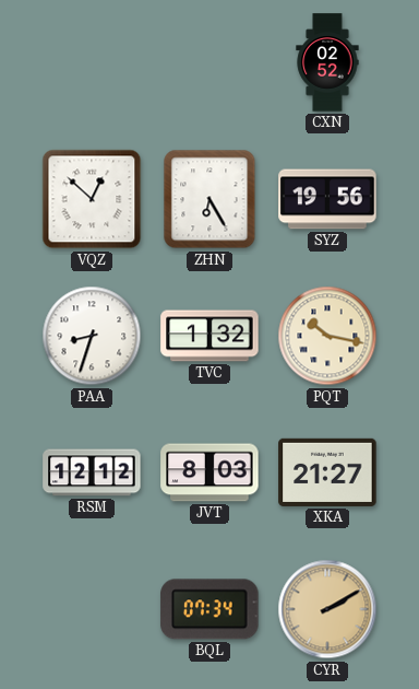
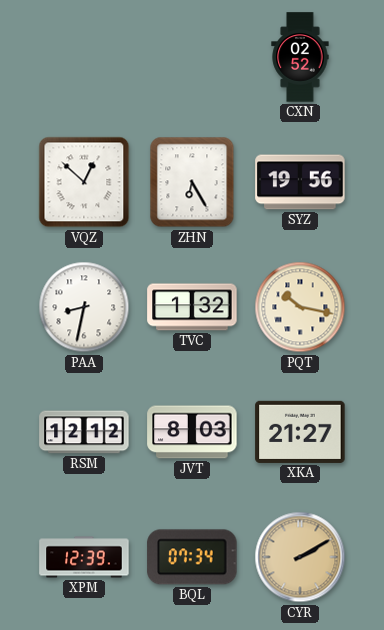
PAA: 8:33 -> 8:32
XPM: none -> 12:39
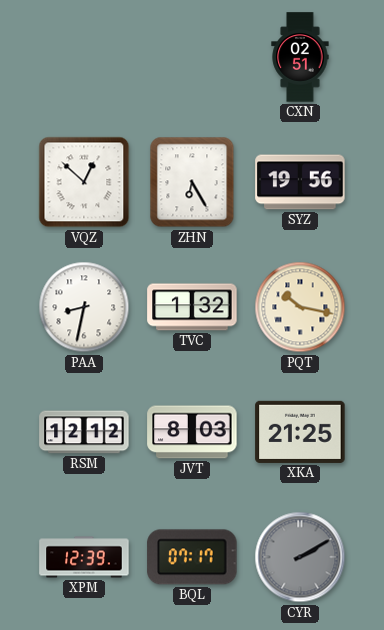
CXN: 02:52 -> 02:51
XKA: 21:27 -> 21:25
BQL: 07:34 -> 07:17
CYR dial: champagne -> grey
